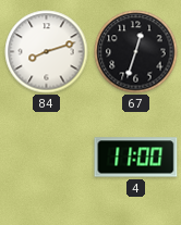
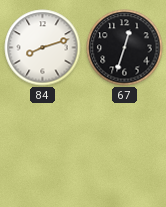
4: 11:00 -> none
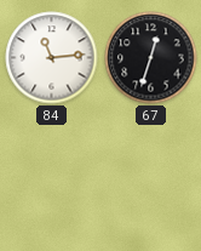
84: 8:12 -> 11:14
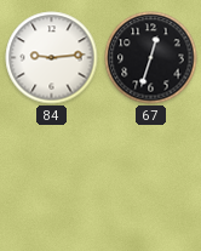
84: 11:14 -> 9:14
